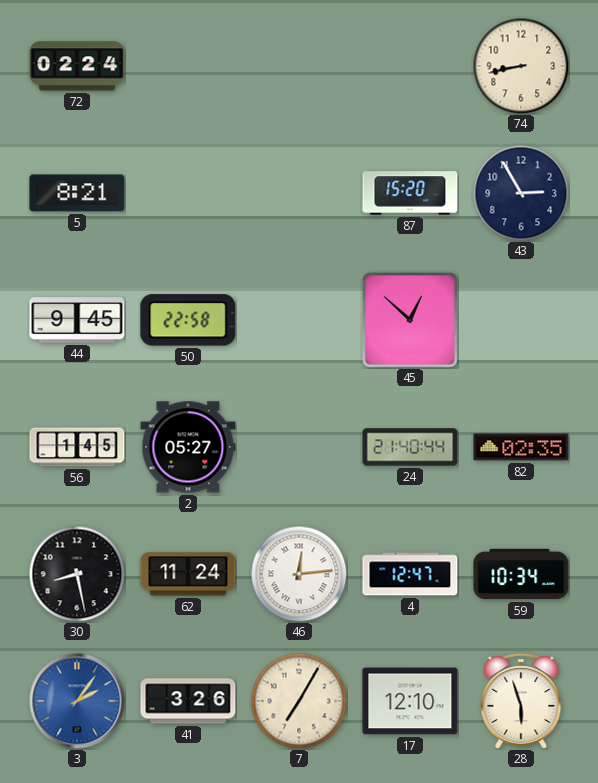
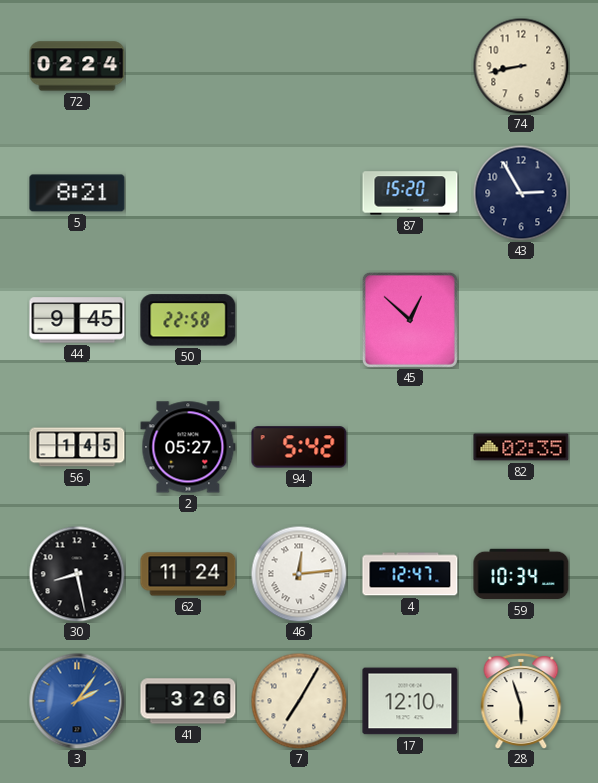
94: none -> 5:42
24: 21:40 -> none
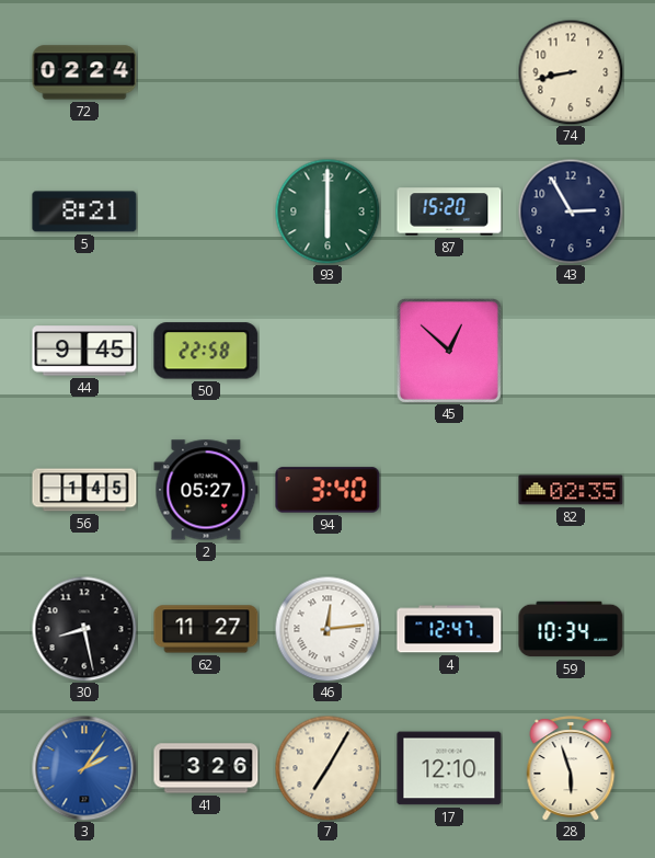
93: none -> 6:00
94: 5:42 -> 3:40
62: 11:24 -> 11:27
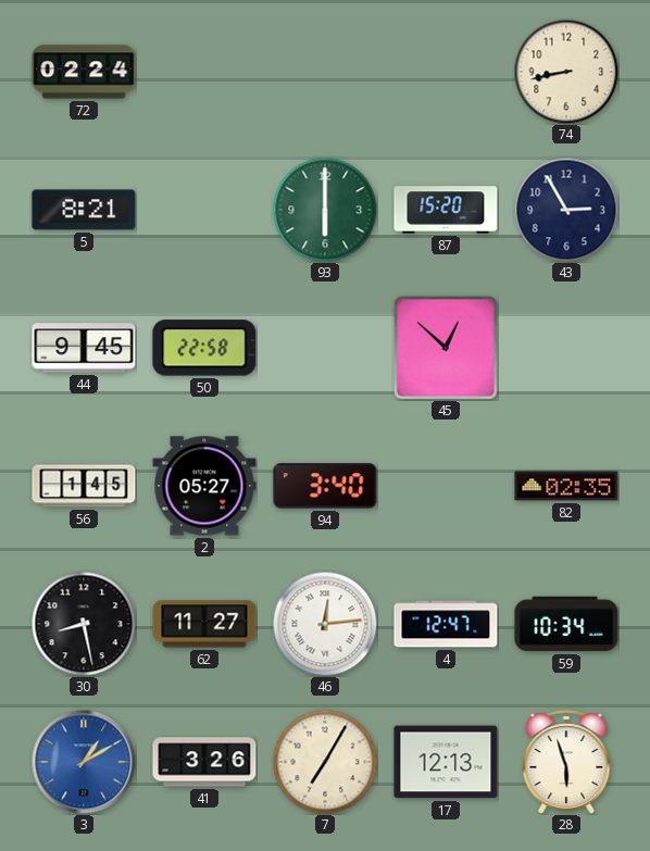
3: 2:06 -> 1:10
17: 12:10 -> 12:13
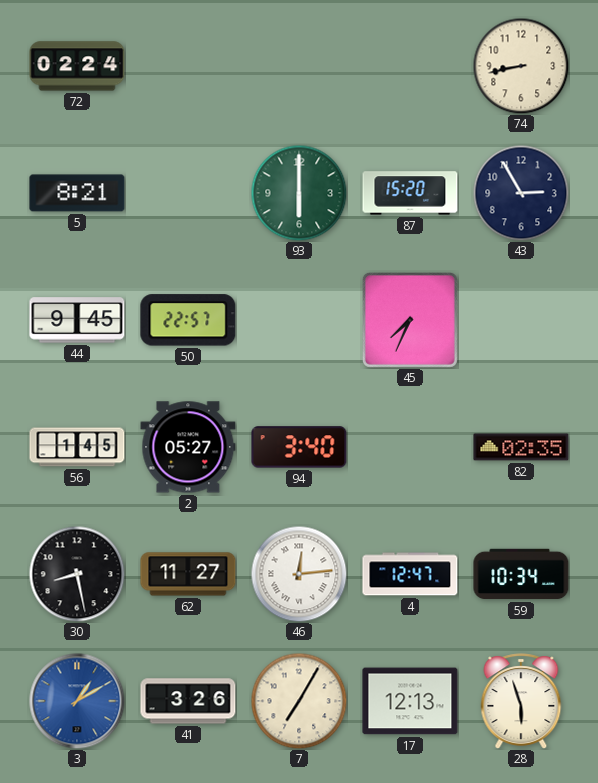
50: 22:58 -> 22:57
45: 12:52 -> 7:34
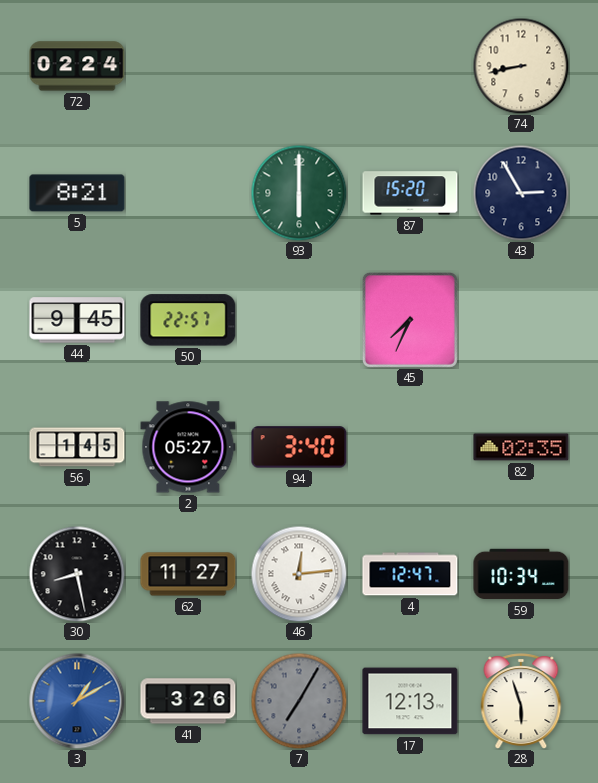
7 dial: cream -> grey
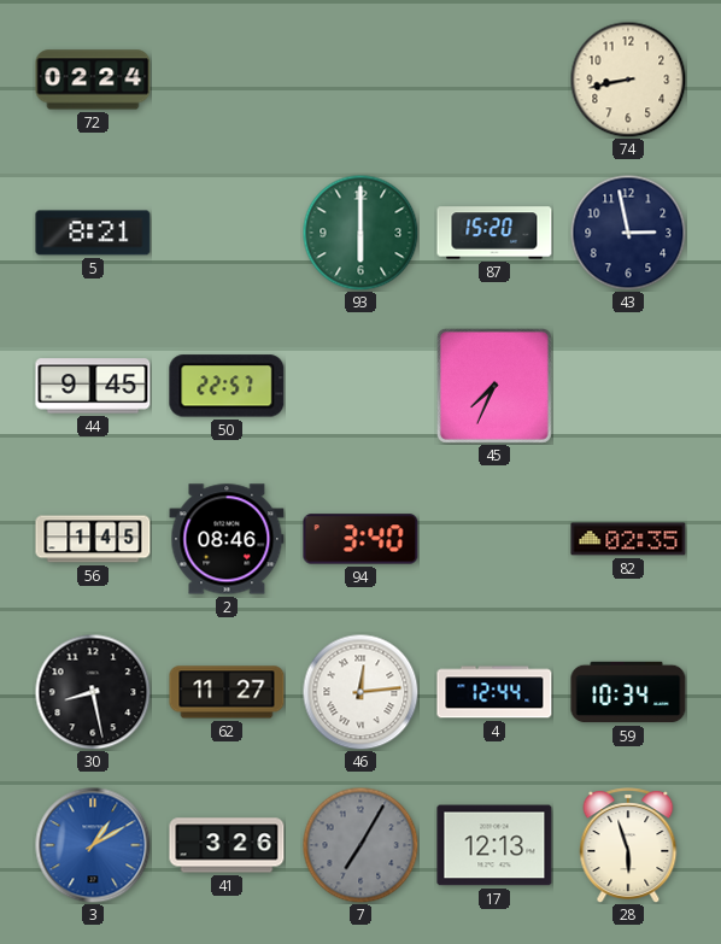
43: 2:55 -> 2:58
2: 05:27 -> 08:46
4: 12:47 -> 12:44
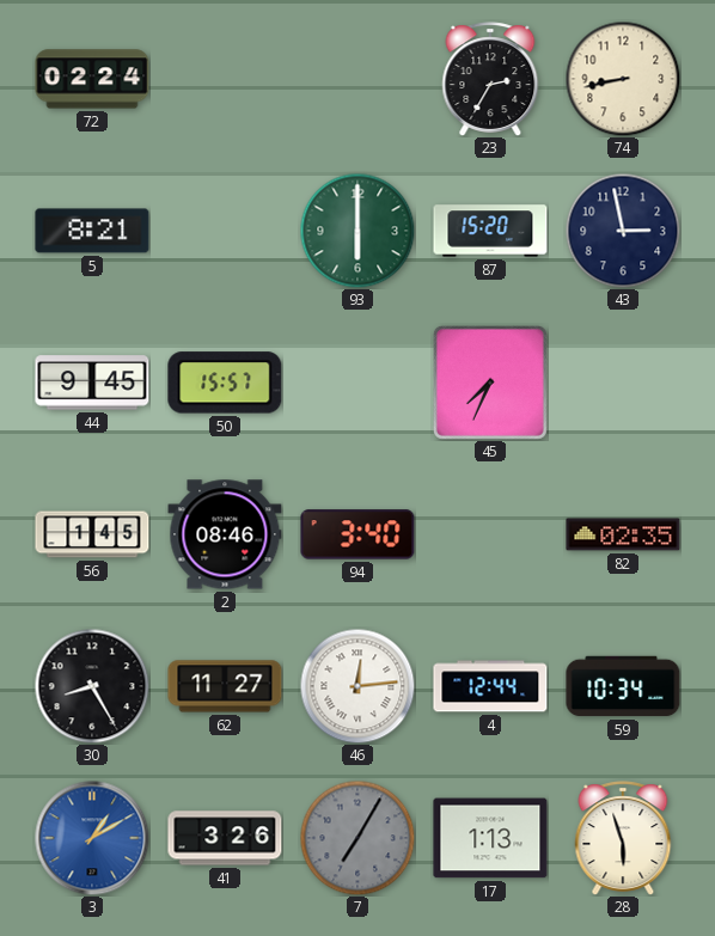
23: none -> 2:35
50: 22:57 -> 15:57
30: 8:28 -> 8:25
17: 12:13 -> 1:13
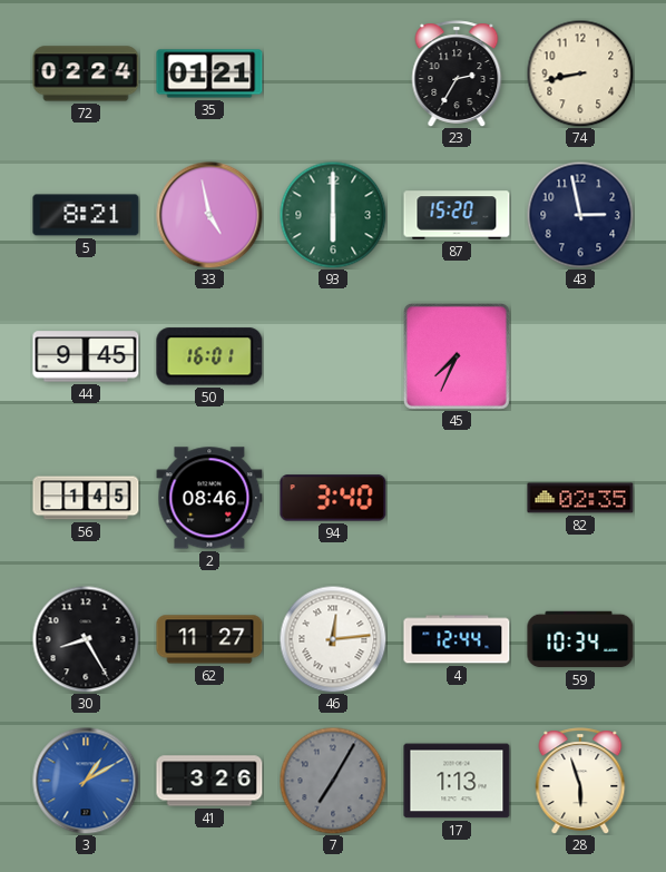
35: none -> 01:21
33: none -> 4:58
50: 15:57 -> 16:01
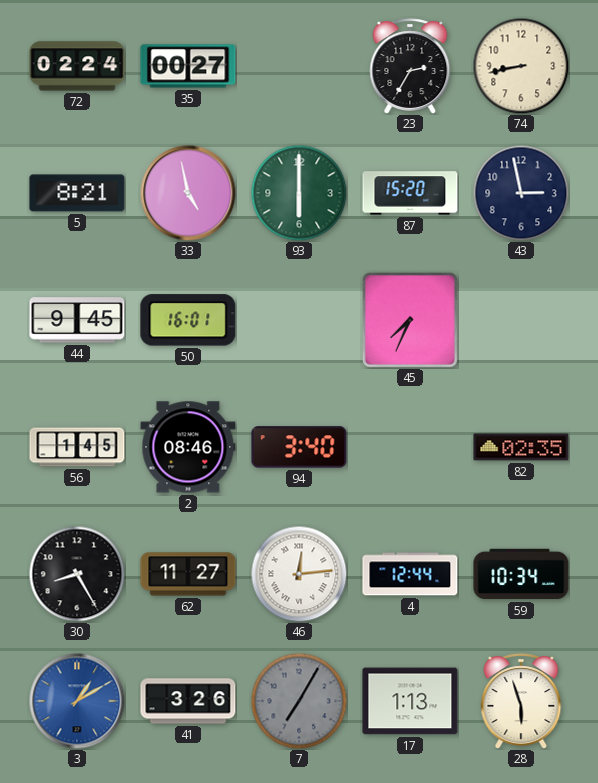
35: 01:21 -> 00:27
